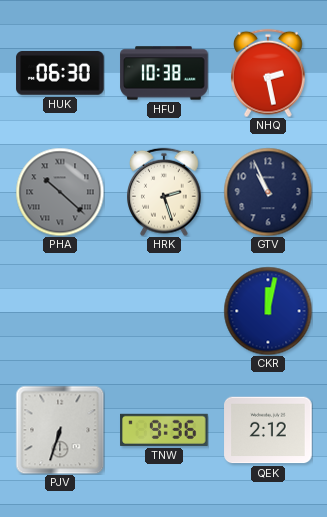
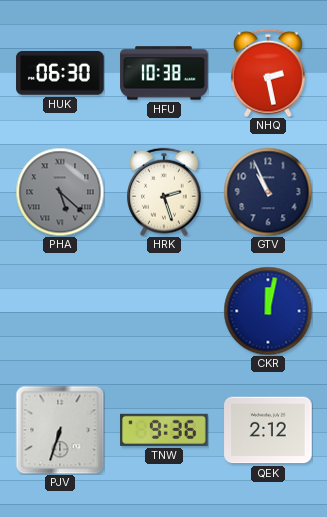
PHA: 10:22 -> 5:22
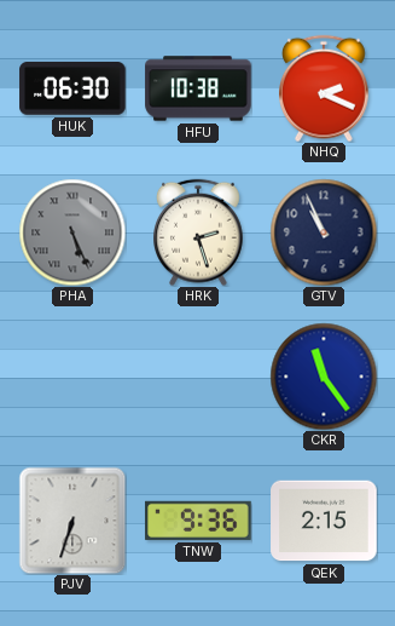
NHQ: 2:28 -> 2:19
PHA: 5:22 -> 5:26
CKR: 12:02 -> 11:24
QEK: 2:12 -> 2:15
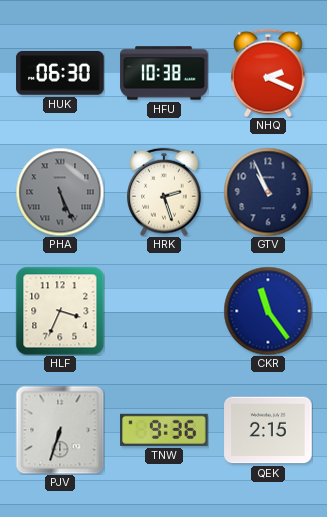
HLF: none -> 3:34
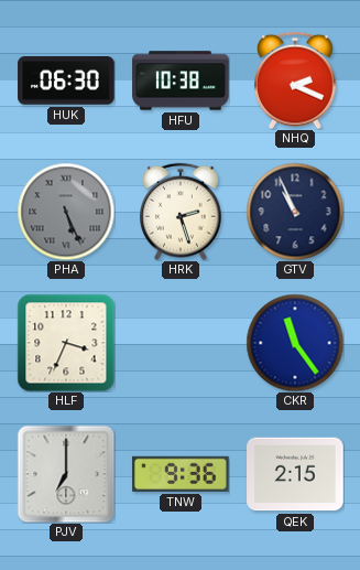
PJV: 6:33 -> 7:00
